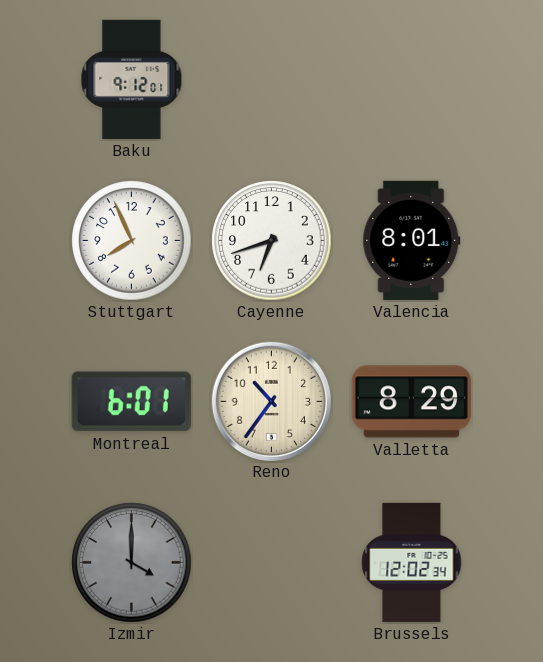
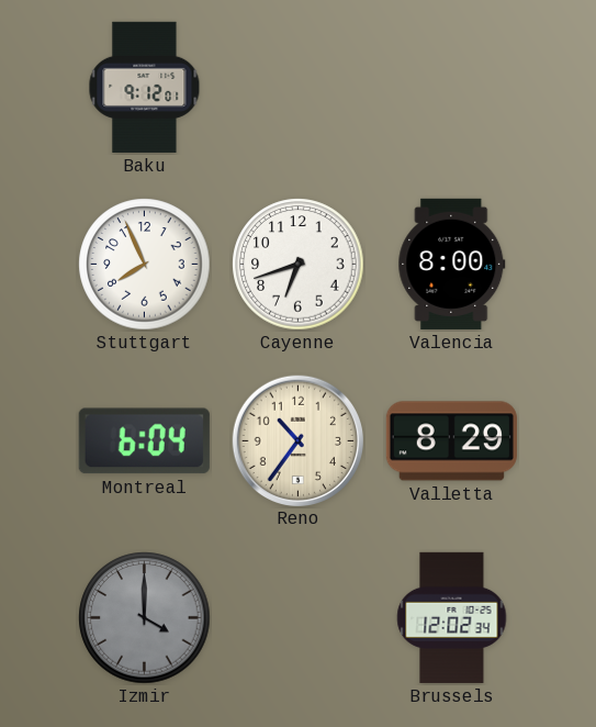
Valencia: 8:01 -> 8:00
Montreal: 6:01 -> 6:04
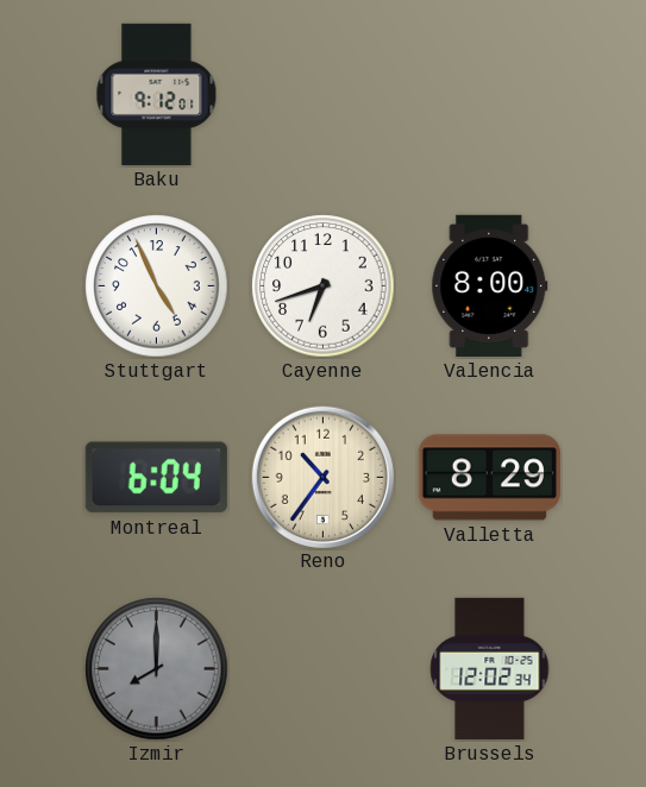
Stuttgart: 7:56 -> 4:56
Izmir: 4:00 -> 8:00
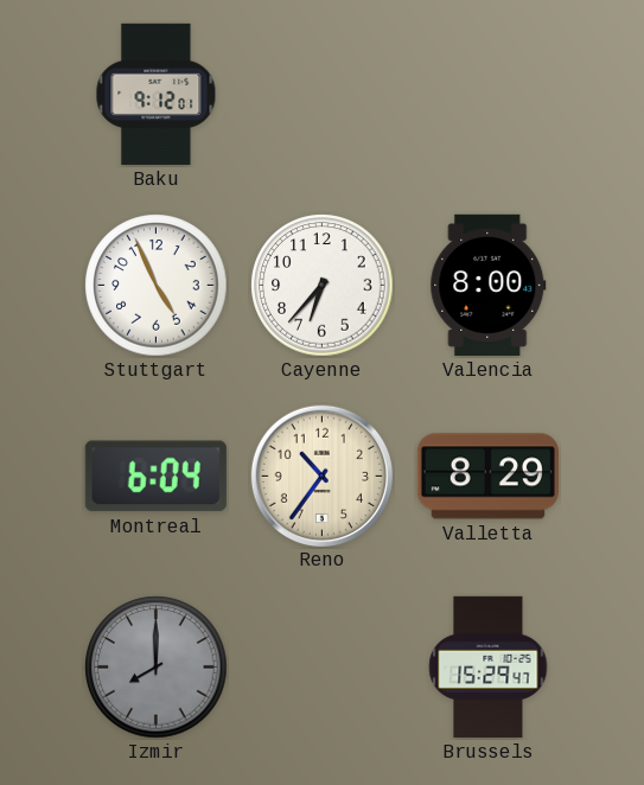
Cayenne: 6:42 -> 6:37
Brussels: 12:02 -> 15:29
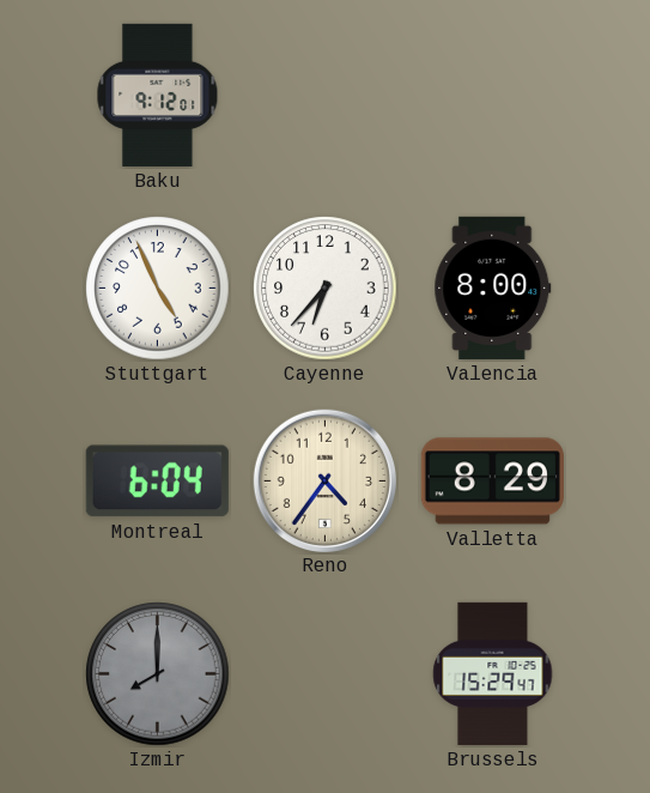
Reno: 10:36 -> 4:36
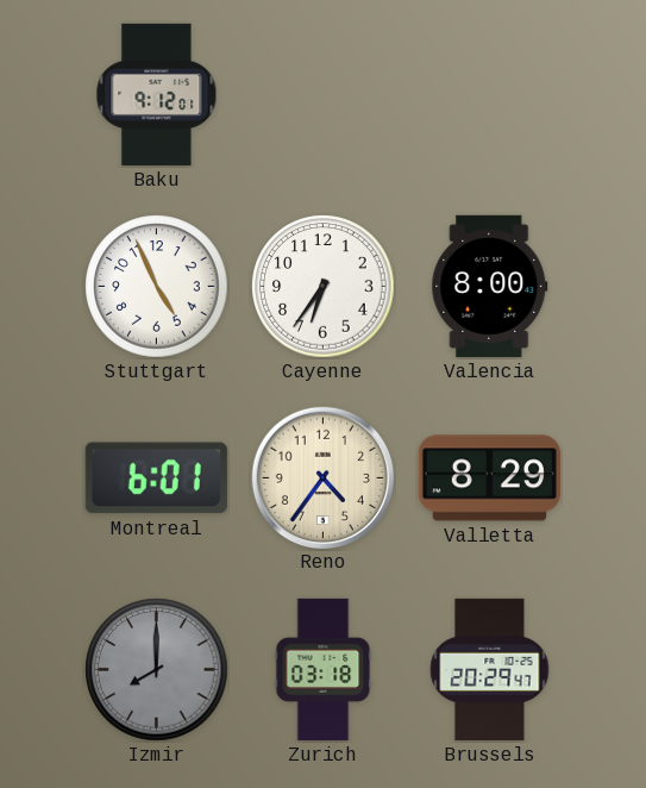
Cayenne: 6:37 -> 6:36
Montreal: 6:04 -> 6:01
Zurich: none -> 03:18
Brussels: 15:29 -> 20:29
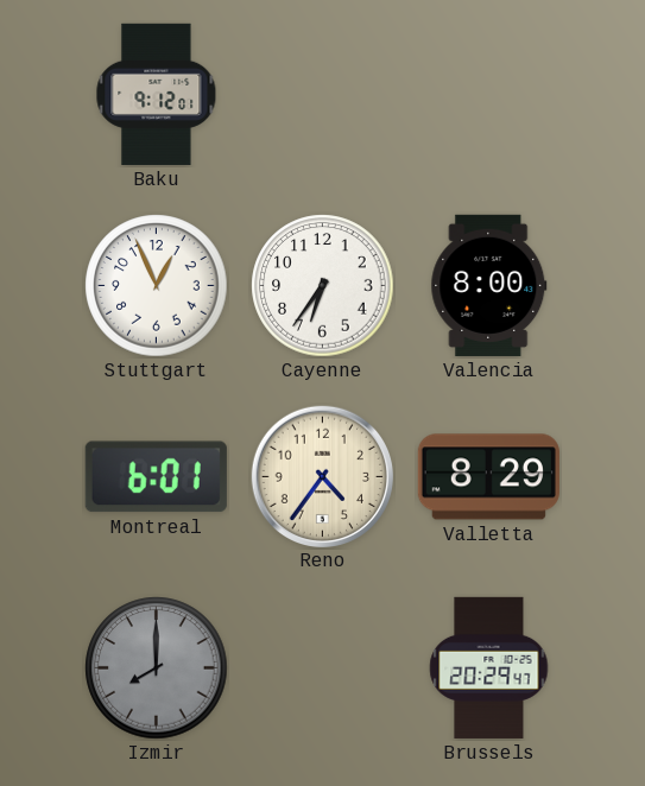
Stuttgart: 4:56 -> 12:56
Zurich: 03:18 -> none
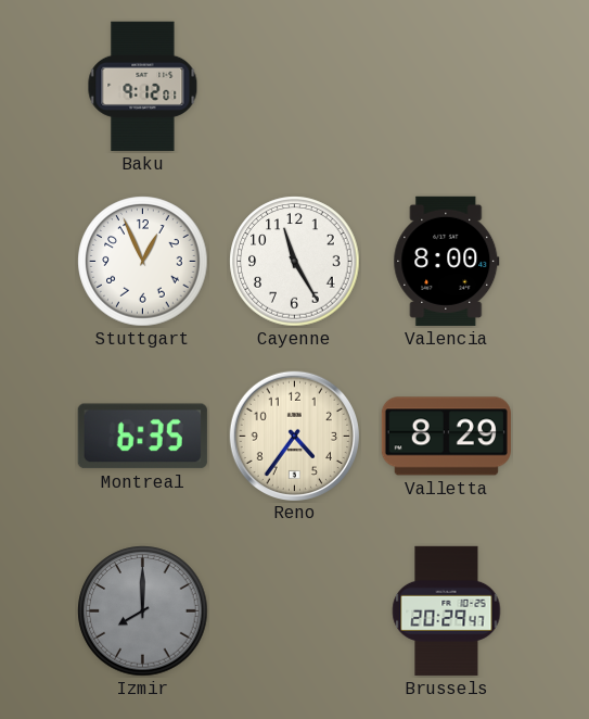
Cayenne: 6:36 -> 11:25
Montreal: 6:01 -> 6:35
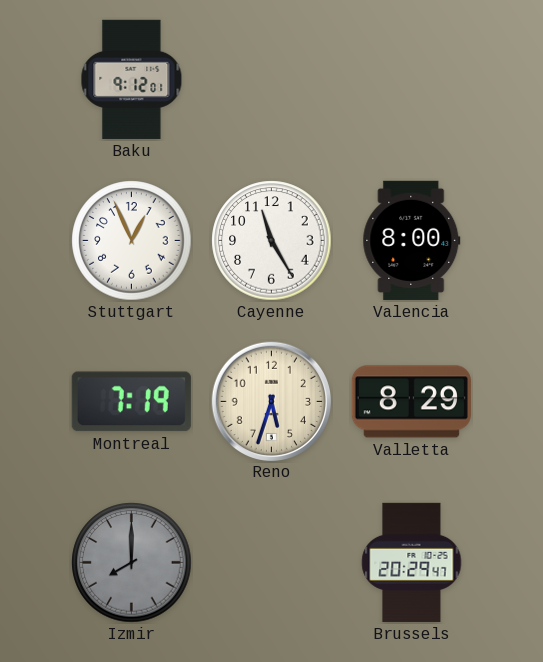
Montreal: 6:35 -> 7:19
Reno: 4:36 -> 5:33
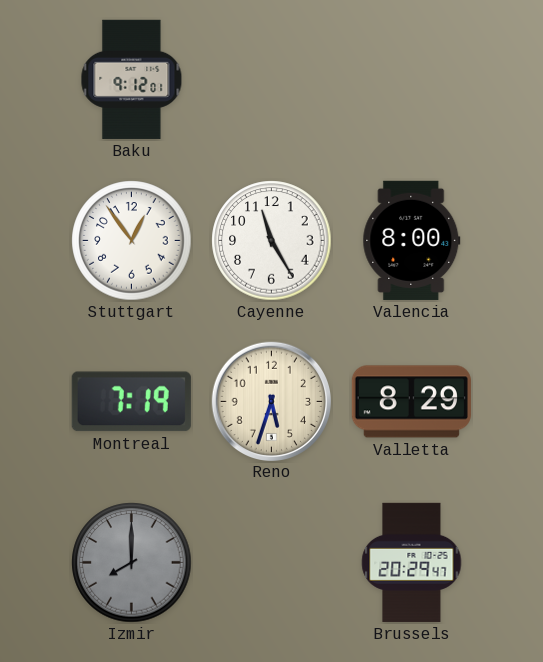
Stuttgart: 12:56 -> 12:54
